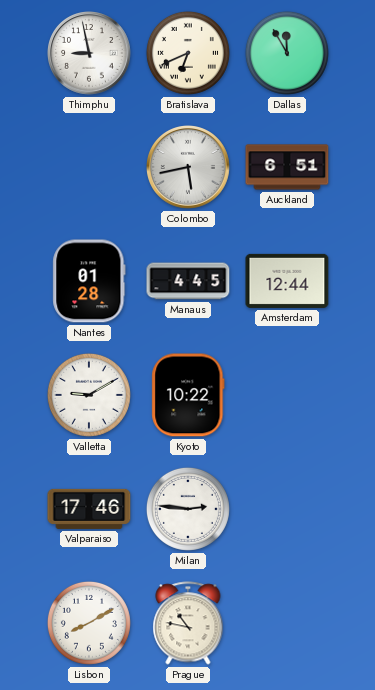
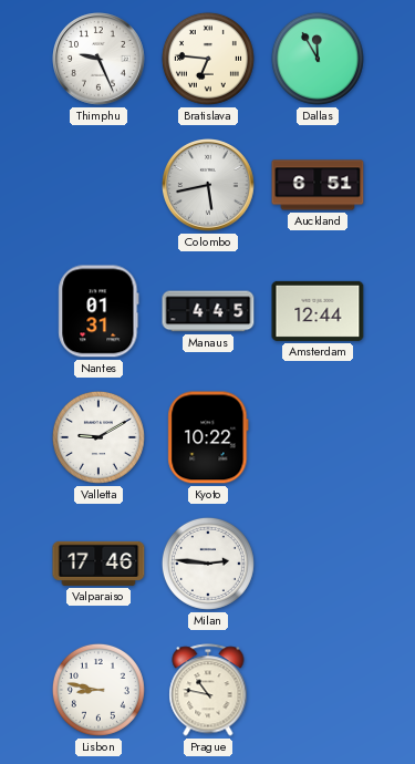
Thimphu: 8:58 -> 9:26
Bratislava: 6:41 -> 6:46
Nantes: 01:28 -> 01:31
Lisbon: 8:10 -> 8:47
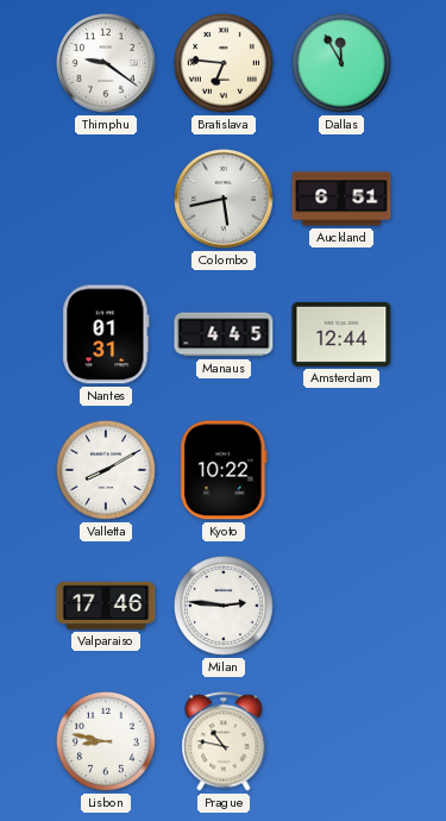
Thimphu: 9:26 -> 9:21
Valletta: 9:10 -> 8:10
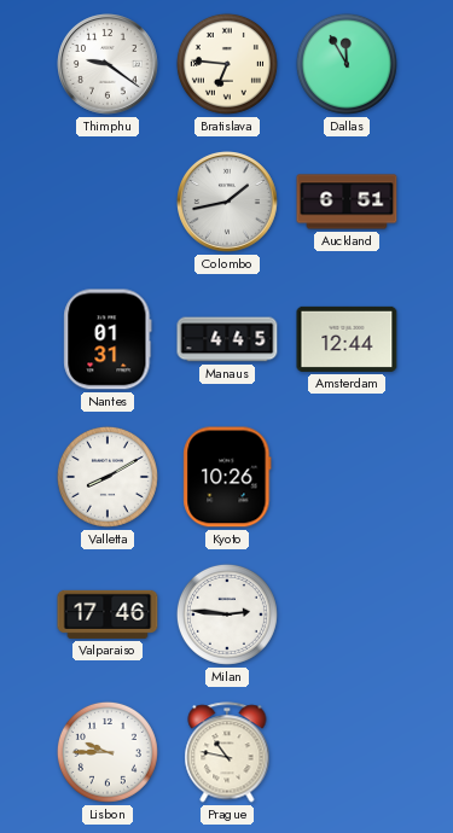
Colombo: 5:43 -> 1:43
Kyoto: 10:22 -> 10:26
Lisbon: 8:47 -> 9:45
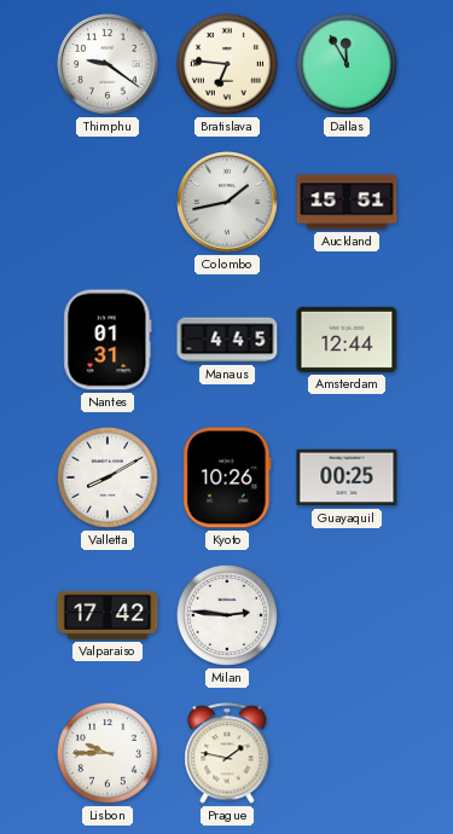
Auckland: 6:51 -> 15:51
Guayaquil: none -> 00:25
Valparaiso: 17:46 -> 17:42
Prague: 10:47 -> 1:47
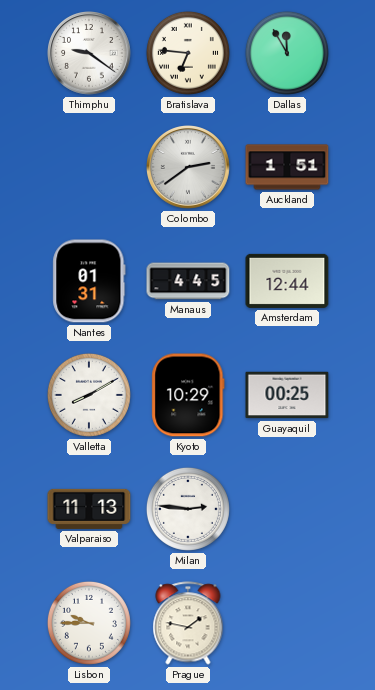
Colombo: 1:43 -> 2:39
Auckland: 15:51 -> 1:51
Kyoto: 10:26 -> 10:29
Valparaiso: 17:42 -> 11:13
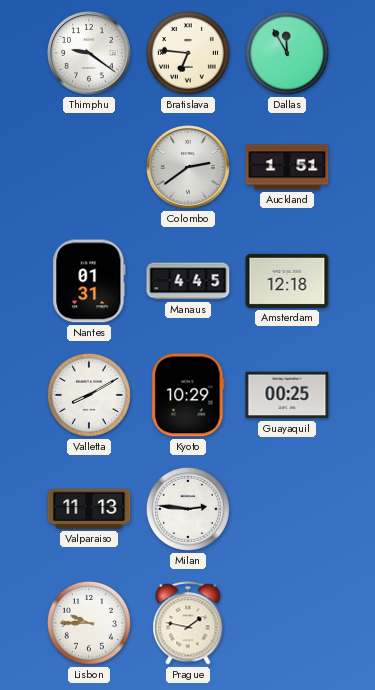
Amsterdam: 12:44 -> 12:18
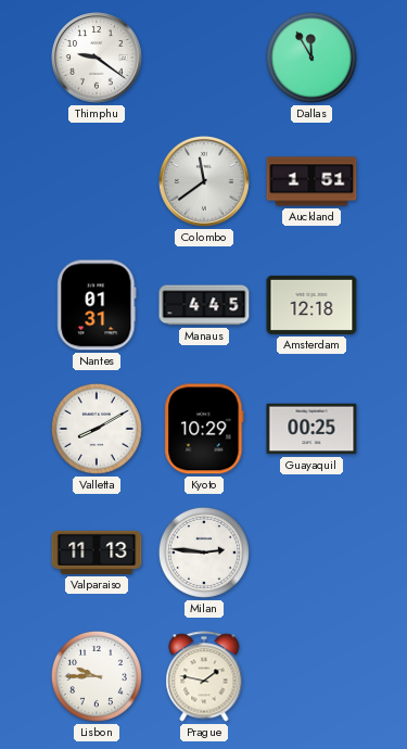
Bratislava: 6:46 -> none
Colombo: 2:39 -> 11:39
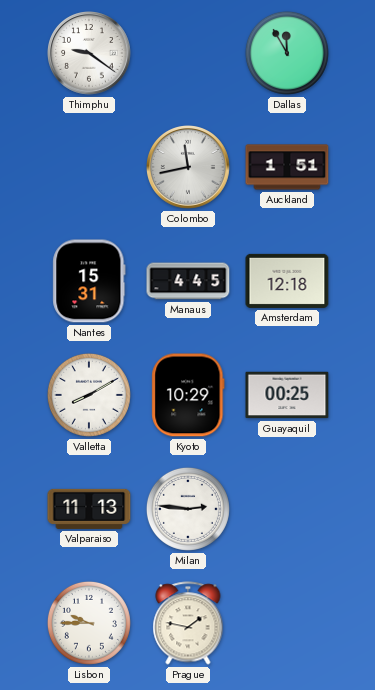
Colombo: 11:39 -> 11:43
Nantes: 01:31 -> 15:31
